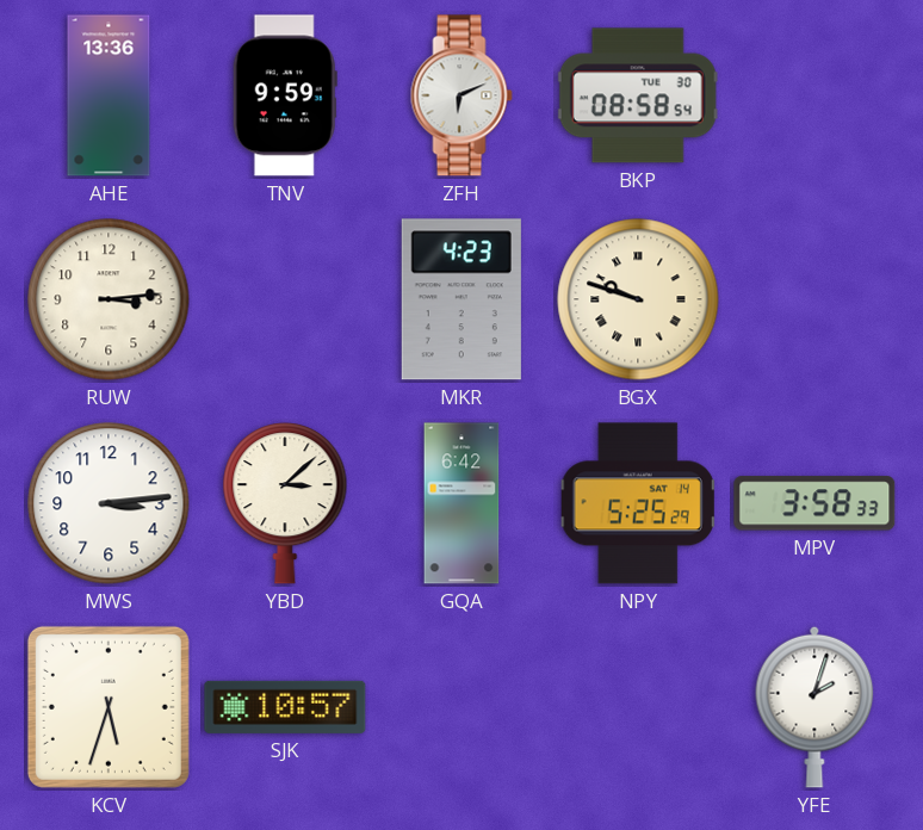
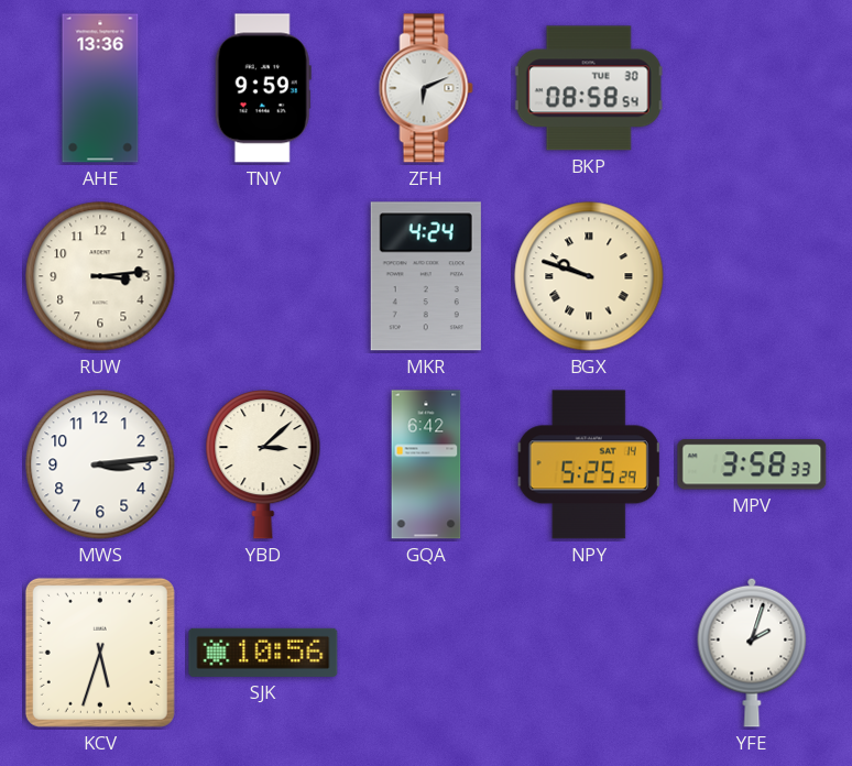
MKR: 4:23 -> 4:24
SJK: 10:57 -> 10:56
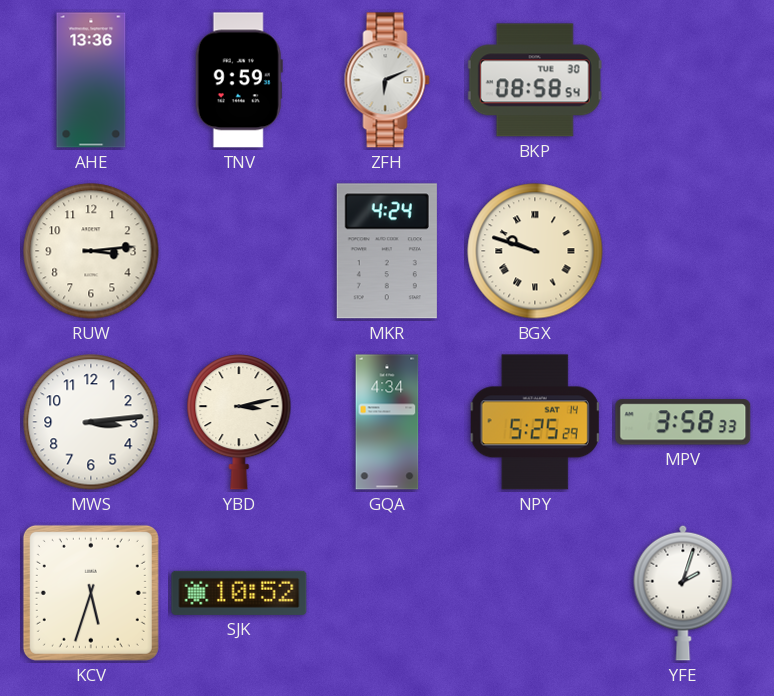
YBD: 3:08 -> 3:13
GQA: 6:42 -> 4:34
SJK: 10:56 -> 10:52
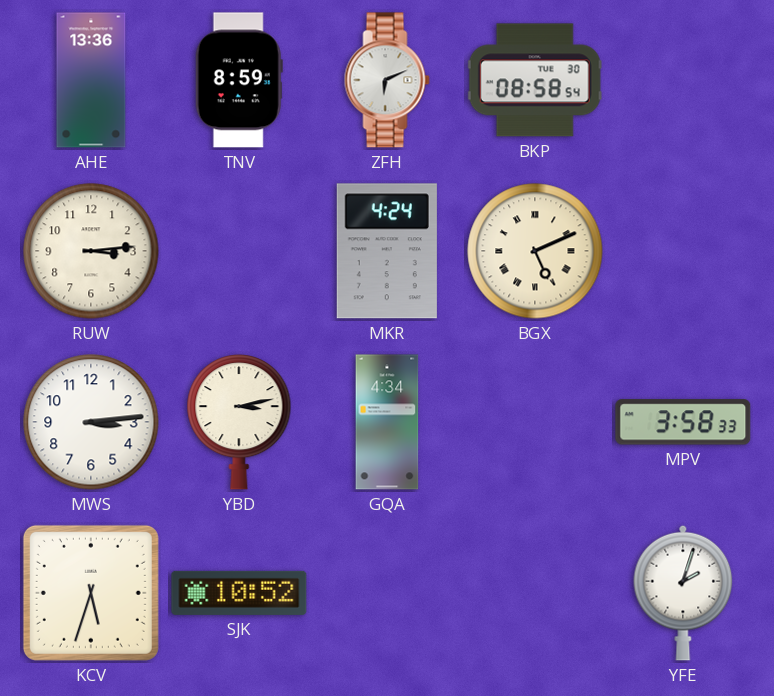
TNV: 9:59 -> 8:59
BGX: 9:48 -> 5:11
NPY: 5:25 -> none
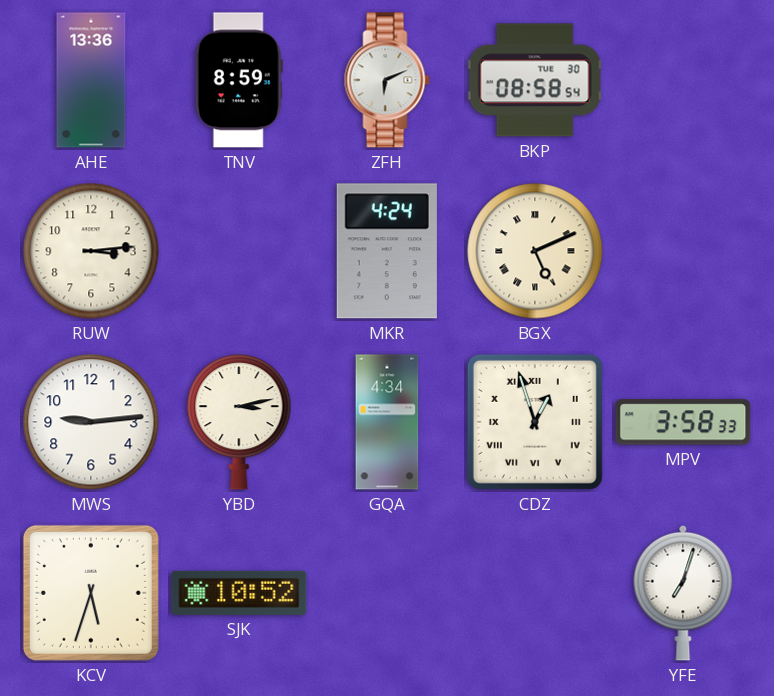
MWS: 3:14 -> 9:14
CDZ: none -> 12:57
YFE: 2:03 -> 7:03
